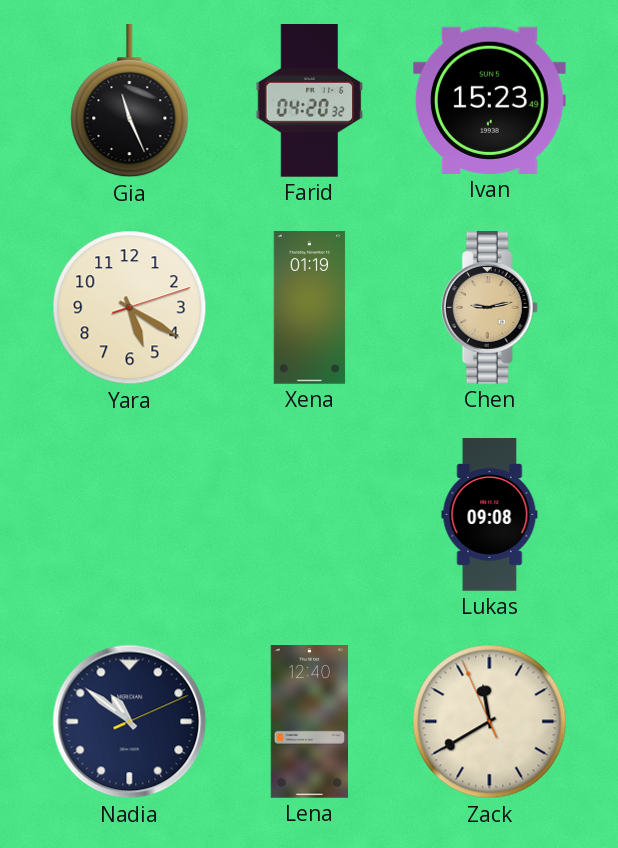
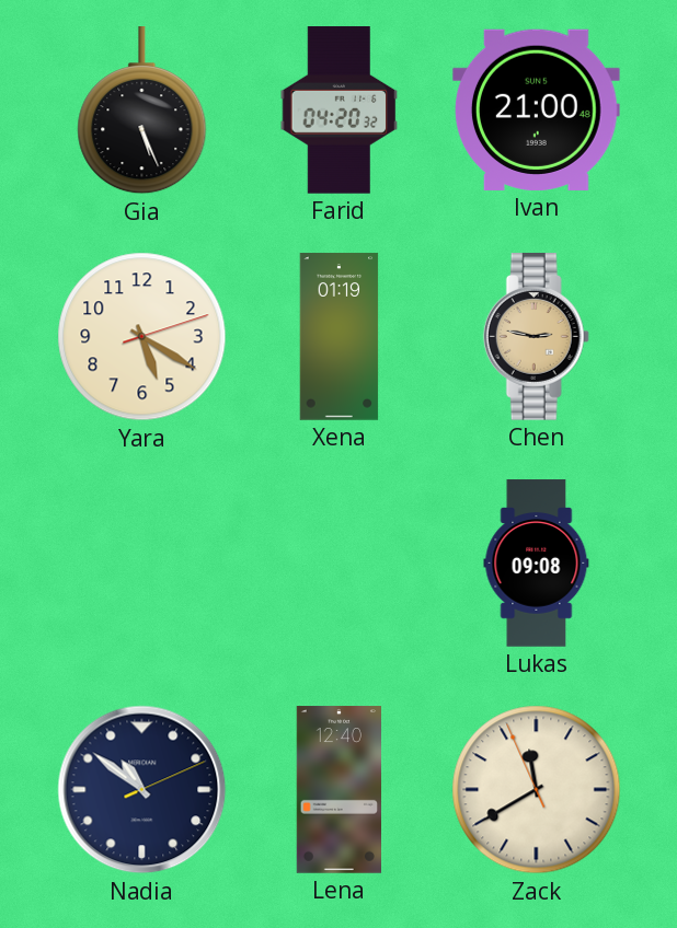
Gia: 11:26 -> 5:26
Ivan: 15:23 -> 21:00
Chen: 9:13 -> 2:47
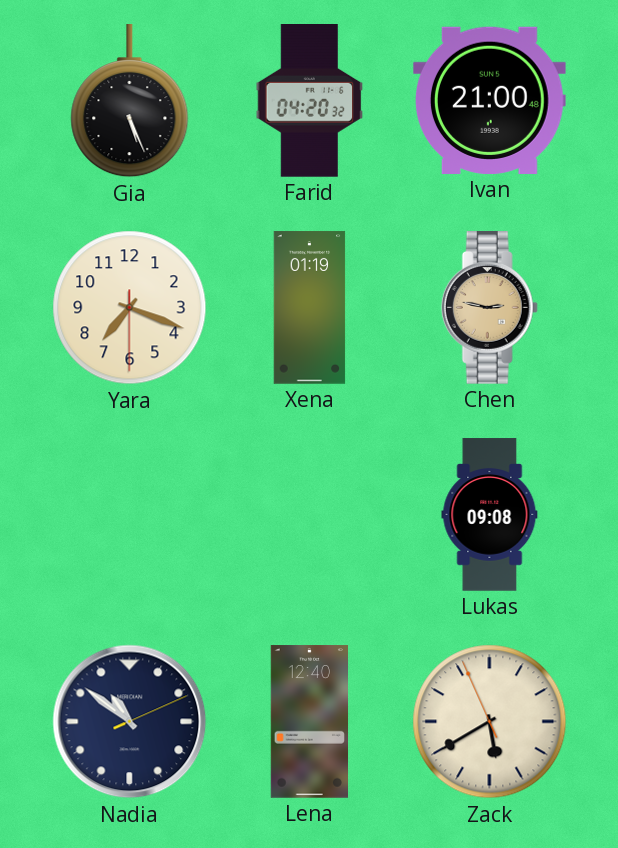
Yara: 5:20 -> 7:18
Zack: 11:39 -> 5:39
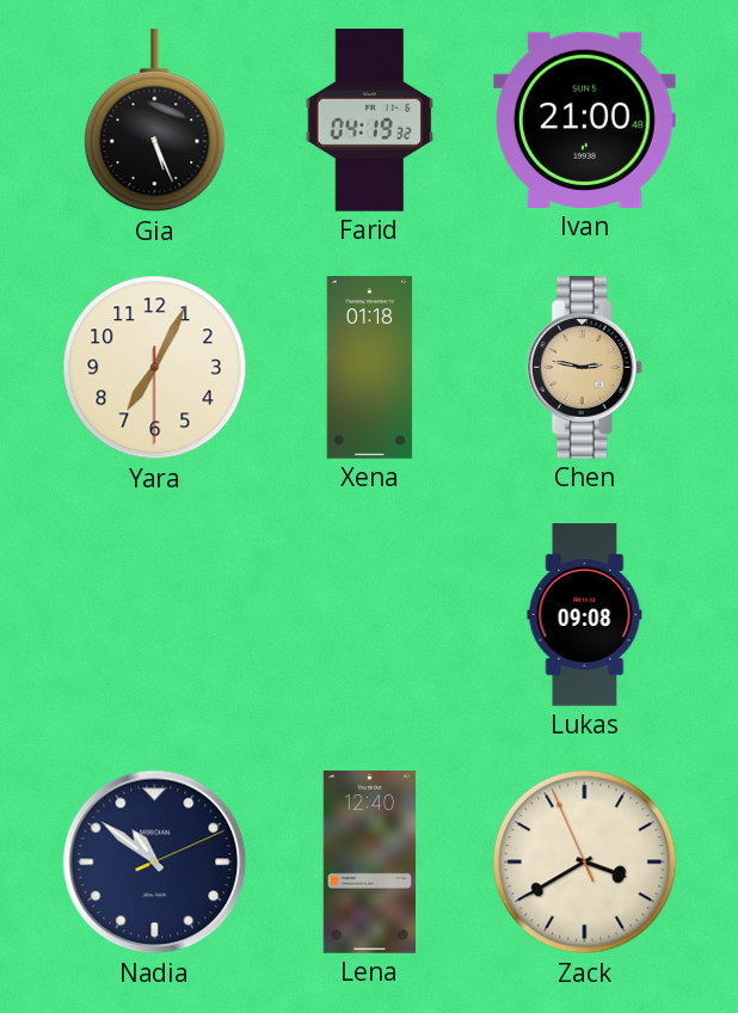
Farid: 04:20 -> 04:19
Yara: 7:18 -> 7:04
Xena: 01:19 -> 01:18
Zack: 5:39 -> 3:39
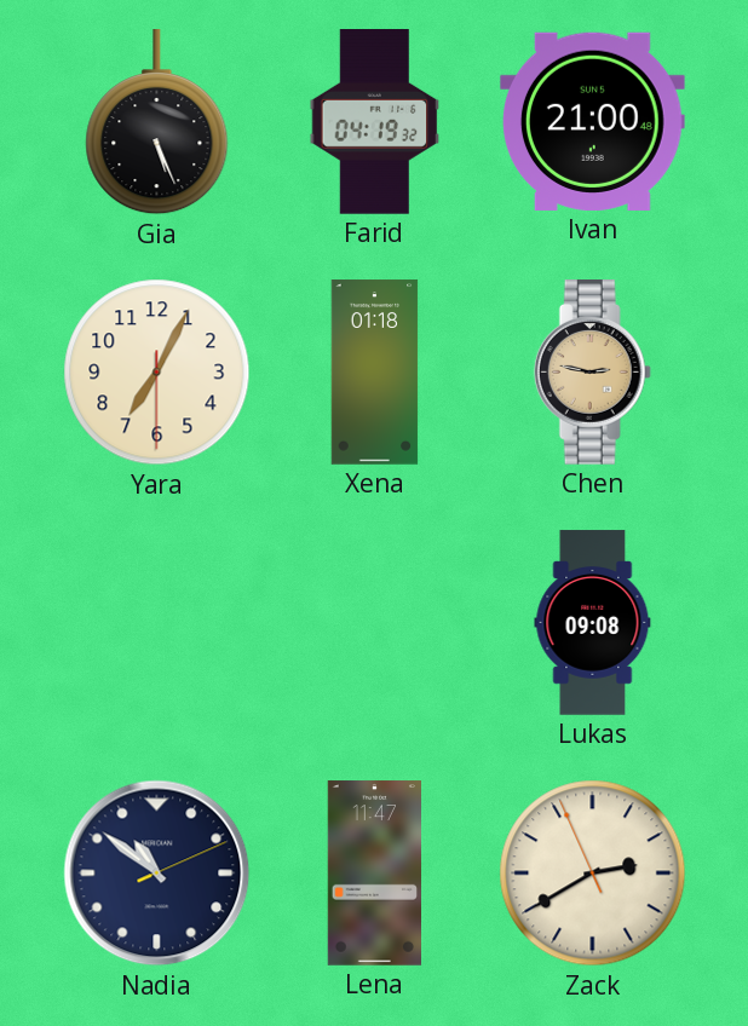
Lena: 12:40 -> 11:47
Zack: 3:39 -> 2:39
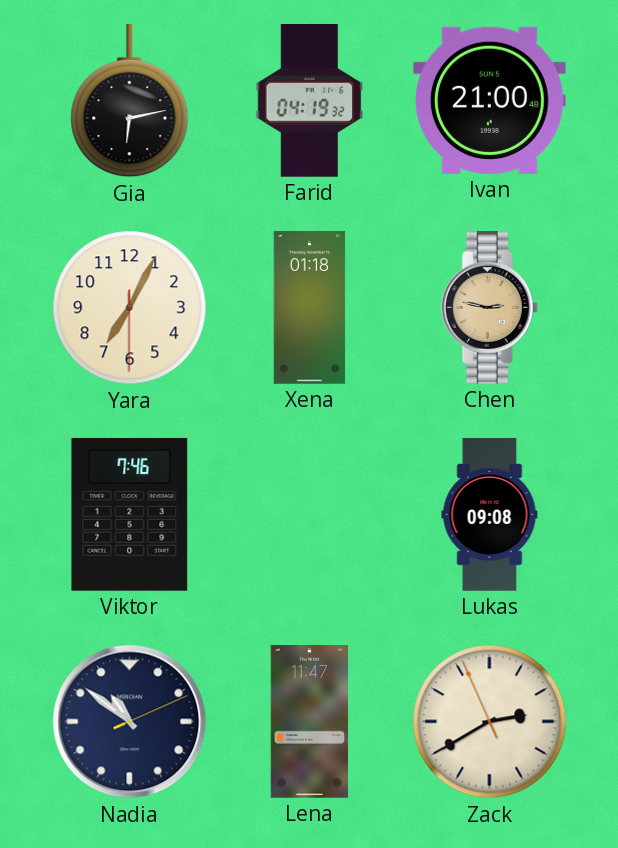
Gia: 5:26 -> 6:13
Viktor: none -> 7:46
